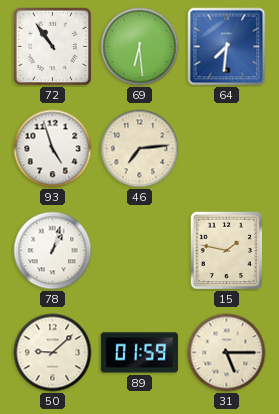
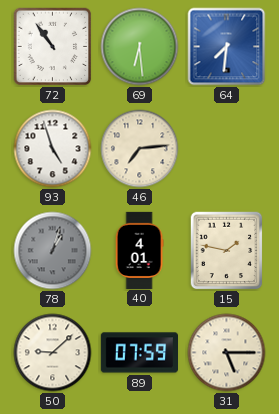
78 dial: white -> grey
40: none -> 4:01
89: 01:59 -> 07:59
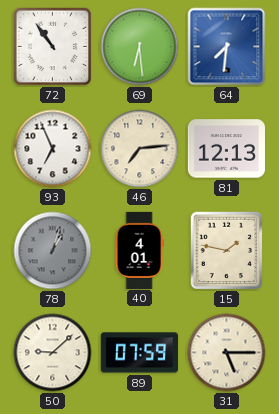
93: 4:57 -> 6:56
81: none -> 12:13
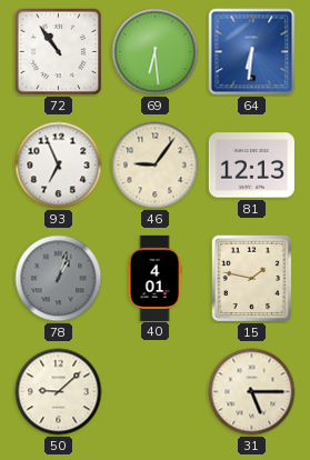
64: 7:31 -> 6:31
46: 7:14 -> 9:06
89: 07:59 -> none
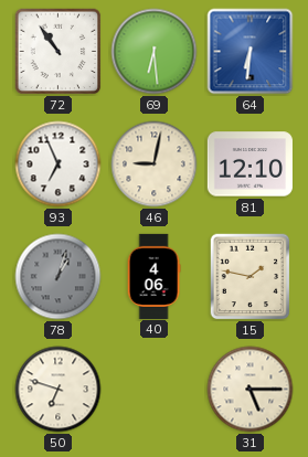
46: 9:06 -> 9:02
81: 12:13 -> 12:10
40: 4:01 -> 4:06
50: 9:08 -> 6:48
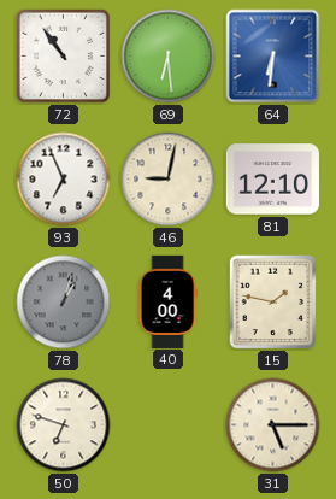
40: 4:06 -> 4:00
